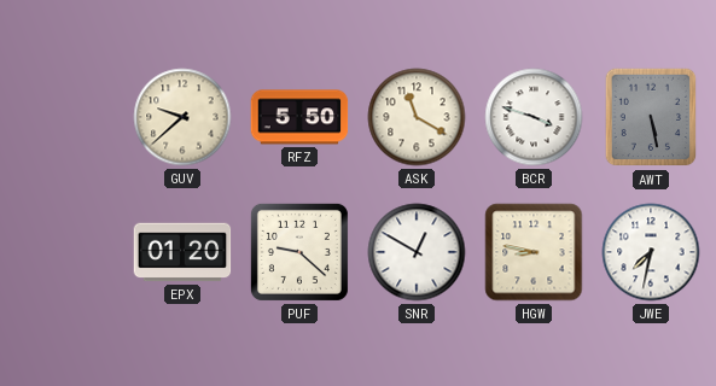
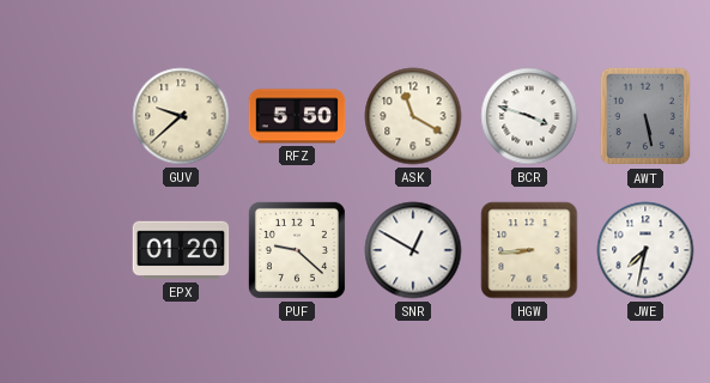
HGW: 8:47 -> 8:44
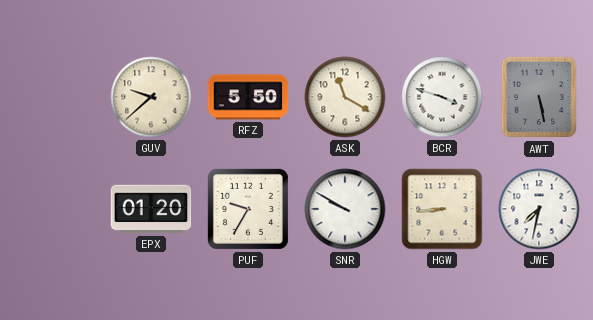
PUF: 9:22 -> 9:35
SNR: 12:50 -> 9:50
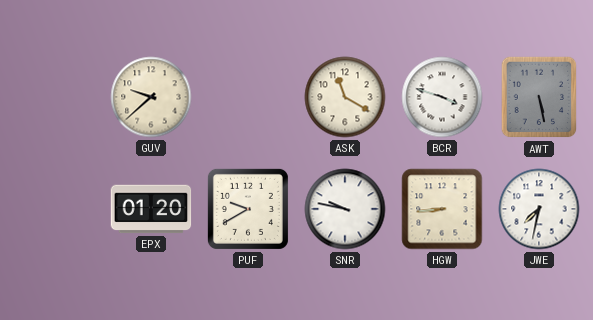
RFZ: 5:50 -> none
PUF: 9:35 -> 9:40
SNR: 9:50 -> 9:47
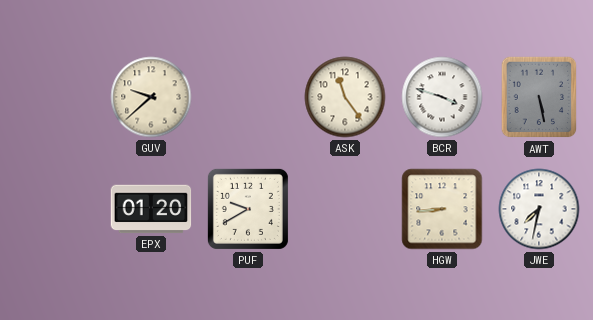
ASK: 11:20 -> 11:24
SNR: 9:47 -> none
